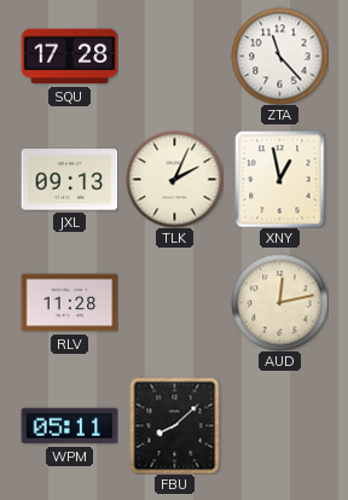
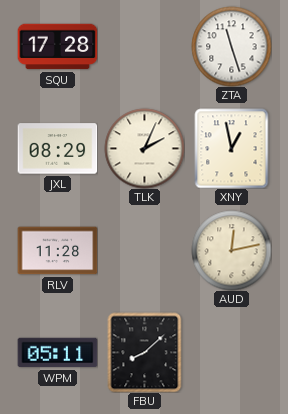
ZTA: 11:23 -> 11:27
JXL: 09:13 -> 08:29
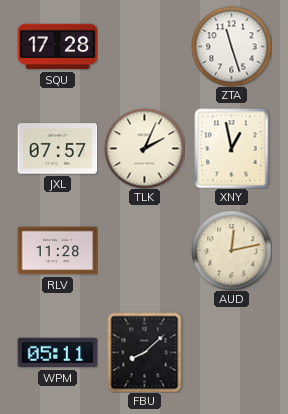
JXL: 08:29 -> 07:57
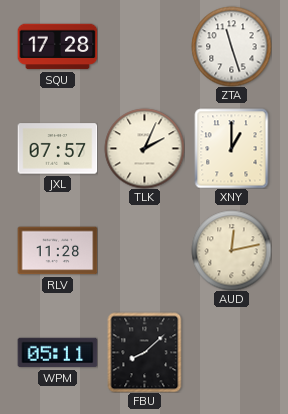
XNY: 12:58 -> 1:00
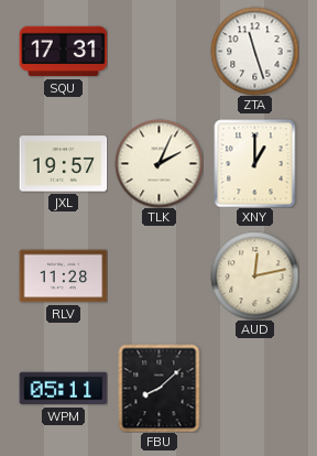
SQU: 17:28 -> 17:31
JXL: 07:57 -> 19:57
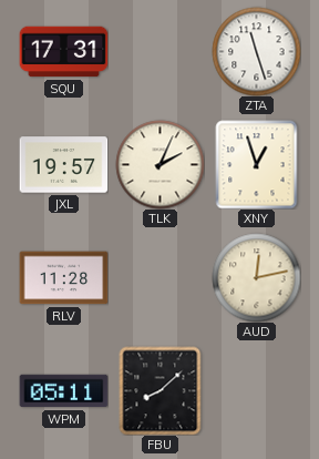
XNY: 1:00 -> 12:57
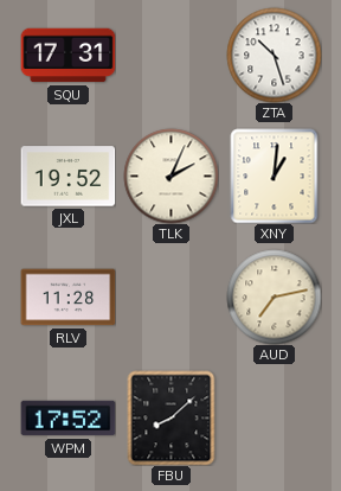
ZTA: 11:27 -> 10:27
JXL: 19:57 -> 19:52
XNY: 12:57 -> 1:01
AUD: 12:13 -> 7:13
WPM: 05:11 -> 17:52
